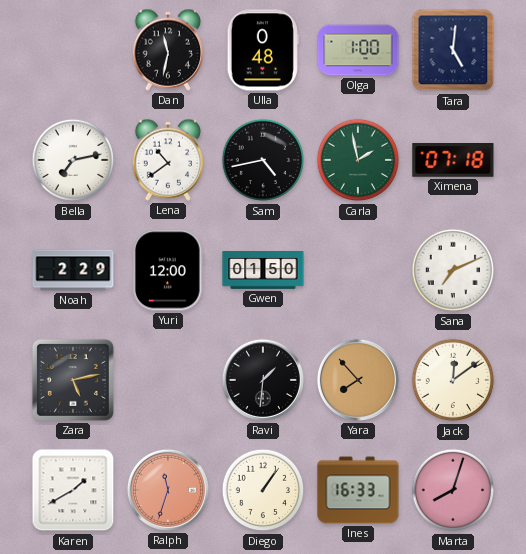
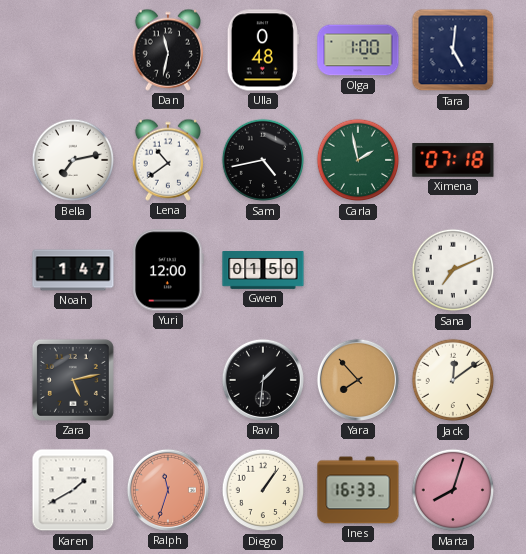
Noah: 2:29 -> 1:47
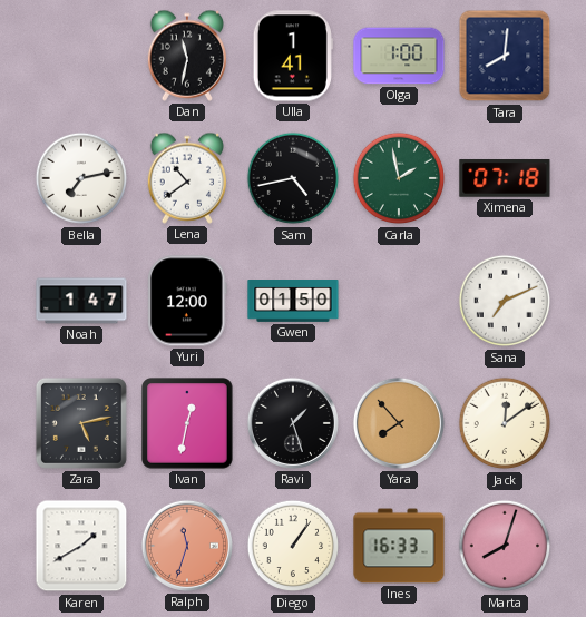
Ulla: 0:48 -> 1:41
Tara: 5:01 -> 8:01
Ivan: none -> 12:32
Ravi: 1:31 -> 1:27
